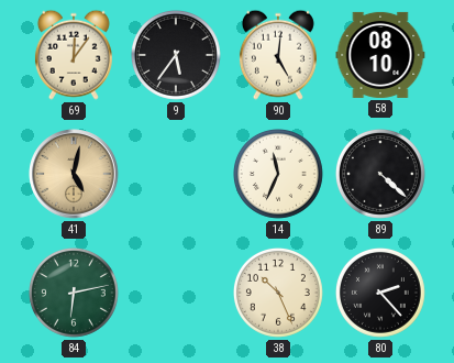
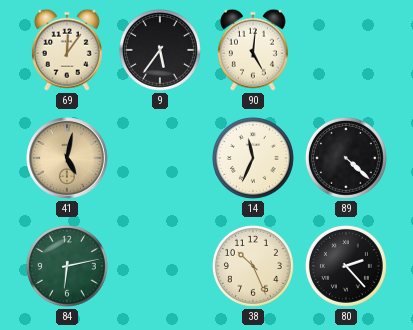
58: 08:10 -> none
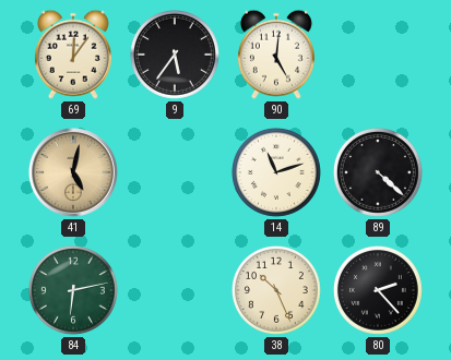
14: 11:34 -> 11:12
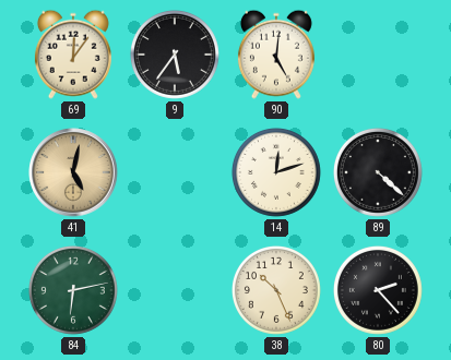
14: 11:12 -> 12:12
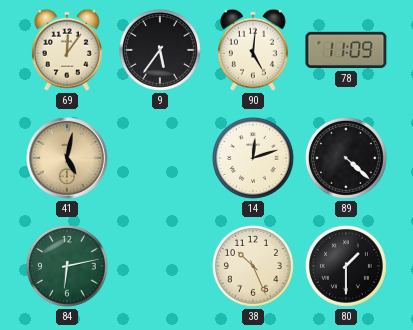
78: none -> 11:09
80: 2:23 -> 1:30
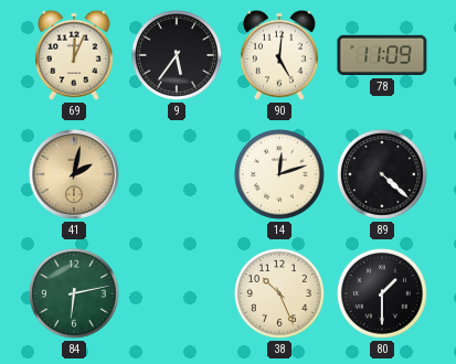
69: 12:06 -> 12:04
41: 5:02 -> 2:02
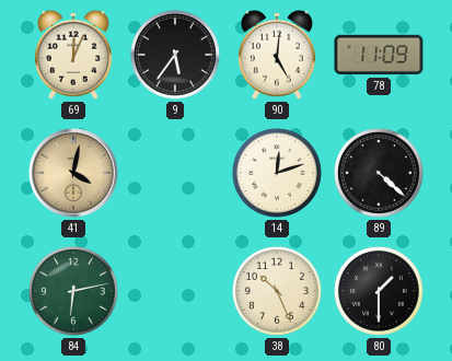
41: 2:02 -> 4:02
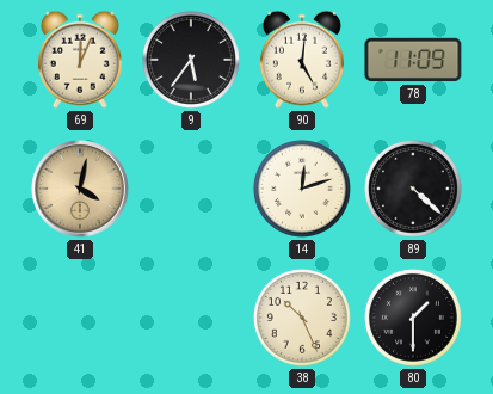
84: 6:13 -> none
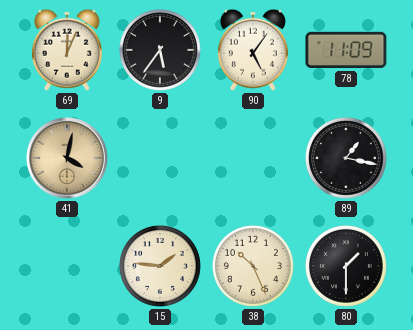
90: 5:01 -> 5:06
14: 12:12 -> none
89: 4:22 -> 1:17
15: none -> 1:46
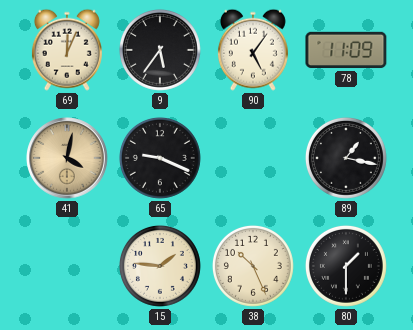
65: none -> 9:19
